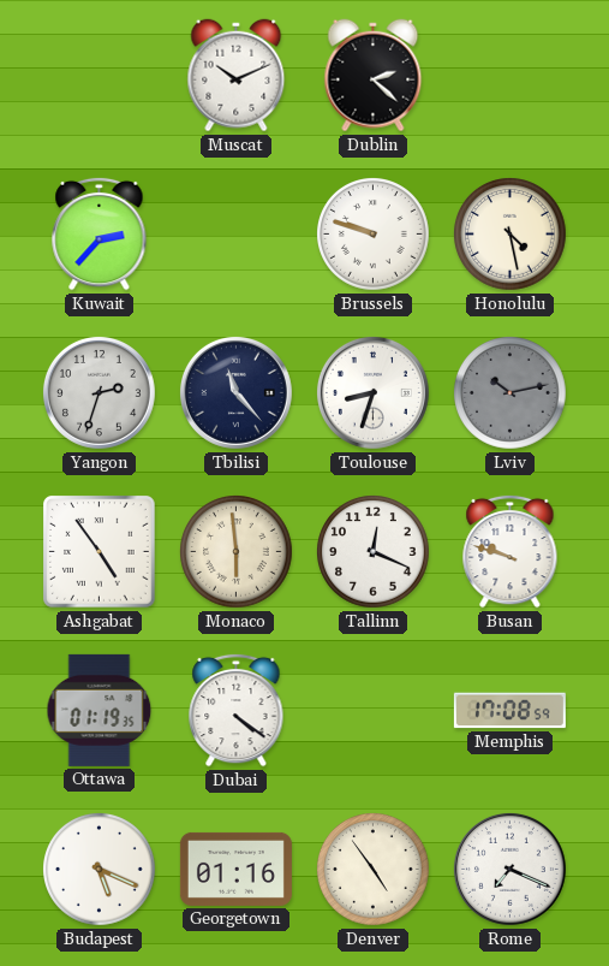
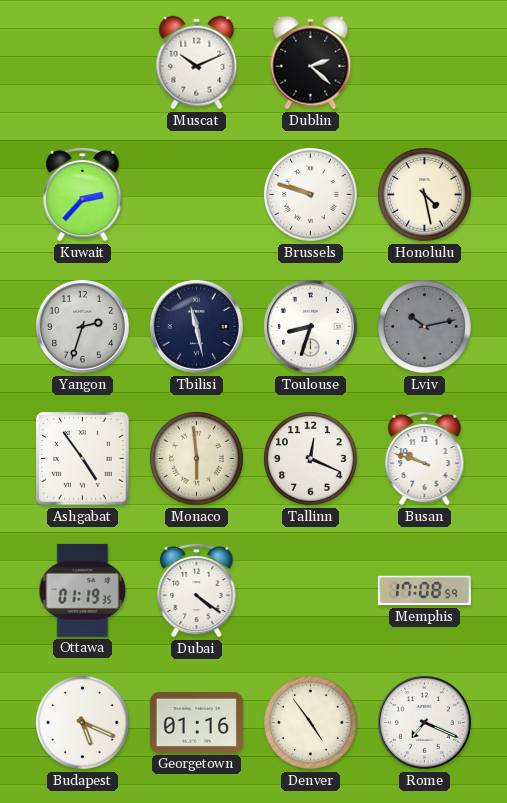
Tbilisi: 11:23 -> 11:28
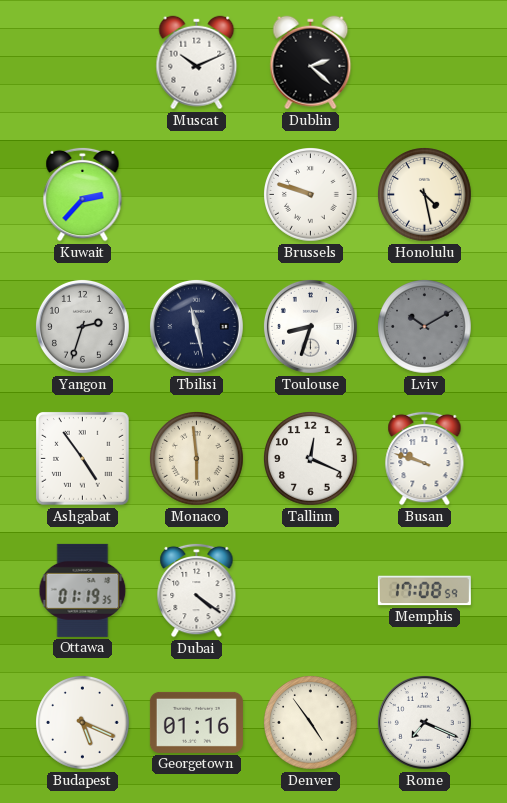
Lviv: 10:13 -> 10:10
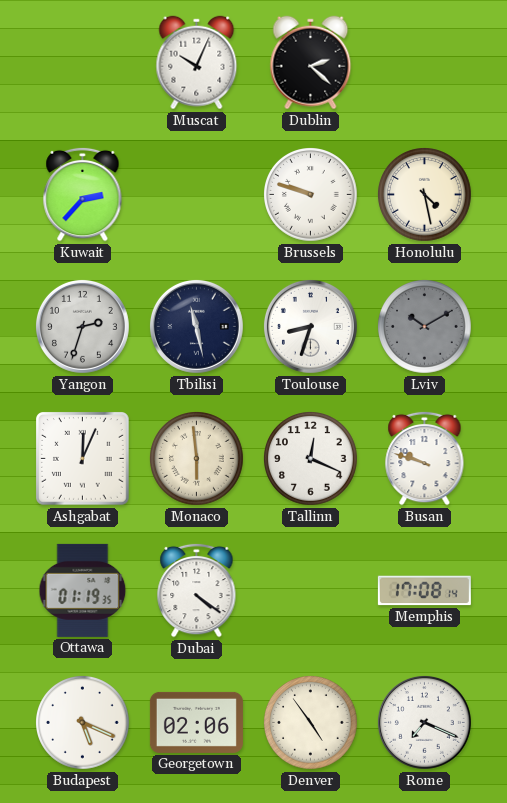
Muscat: 10:11 -> 10:04
Ashgabat: 4:54 -> 12:04
Memphis: 17:08:59 -> 17:08:14
Georgetown: 01:16 -> 02:06
